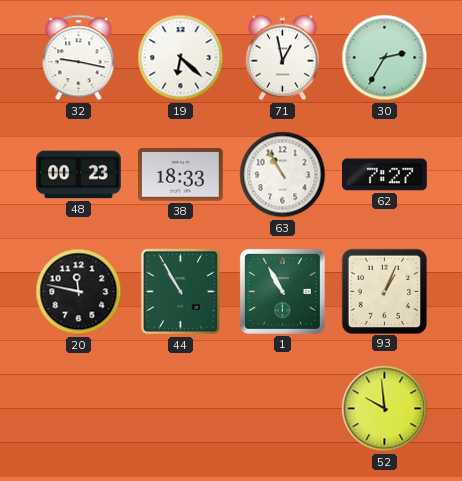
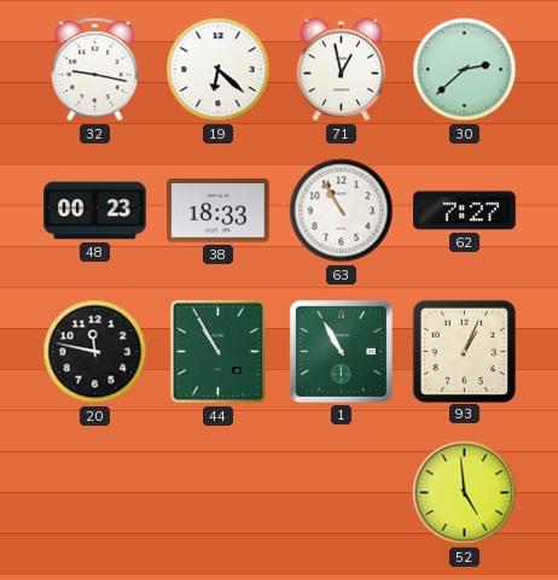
30: 2:35 -> 2:38
52: 9:59 -> 4:59
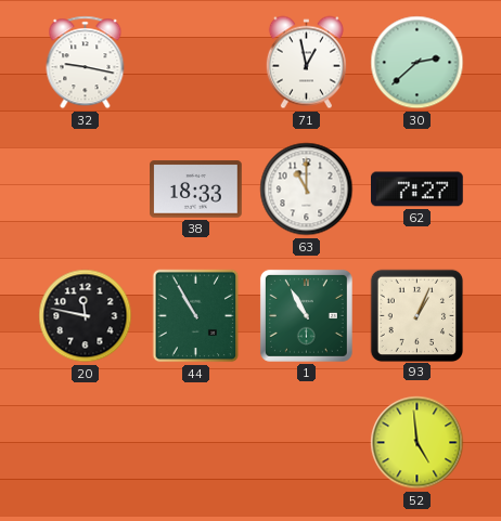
19: 6:22 -> none
48: 00:23 -> none
63: 10:55 -> 11:00
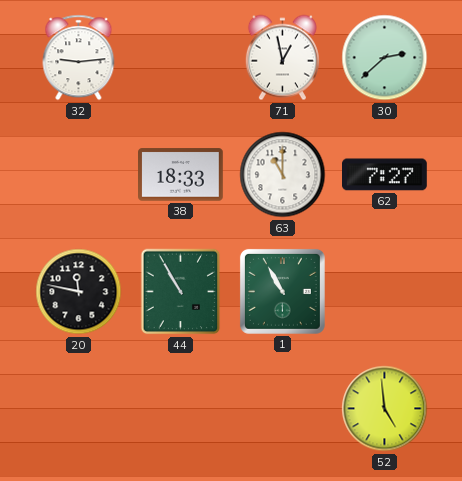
32: 9:17 -> 9:14
93: 1:04 -> none
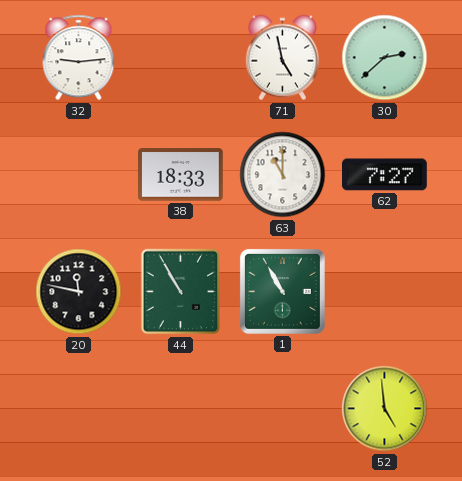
71: 12:58 -> 4:58
